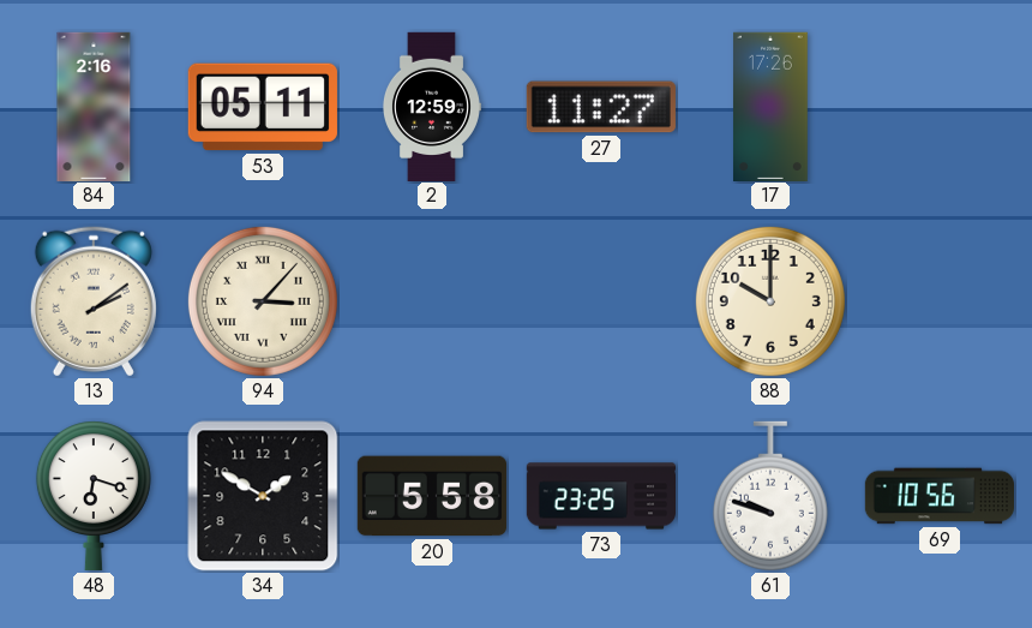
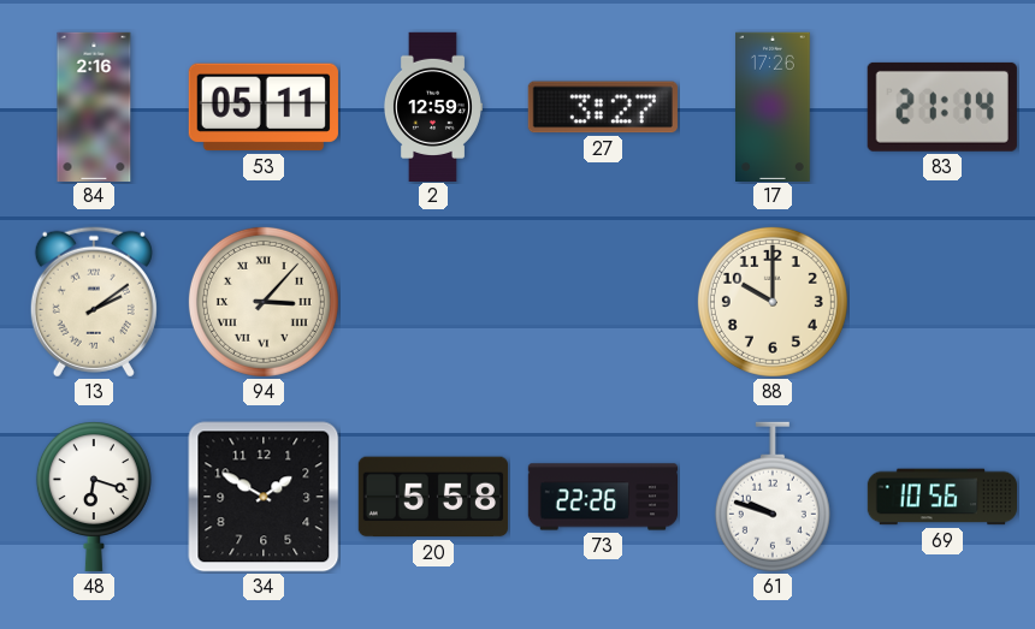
27: 11:27 -> 3:27
83: none -> 21:14
73: 23:25 -> 22:26
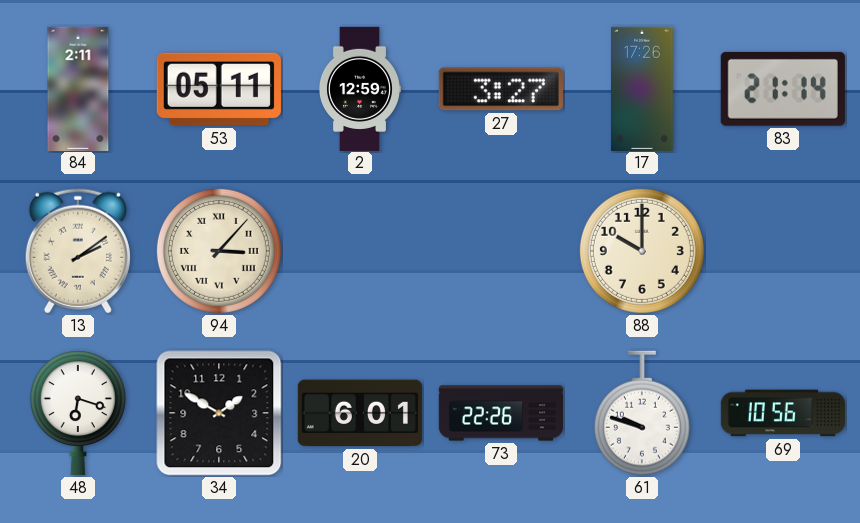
84: 2:16 -> 2:11
20: 5:58 -> 6:01
